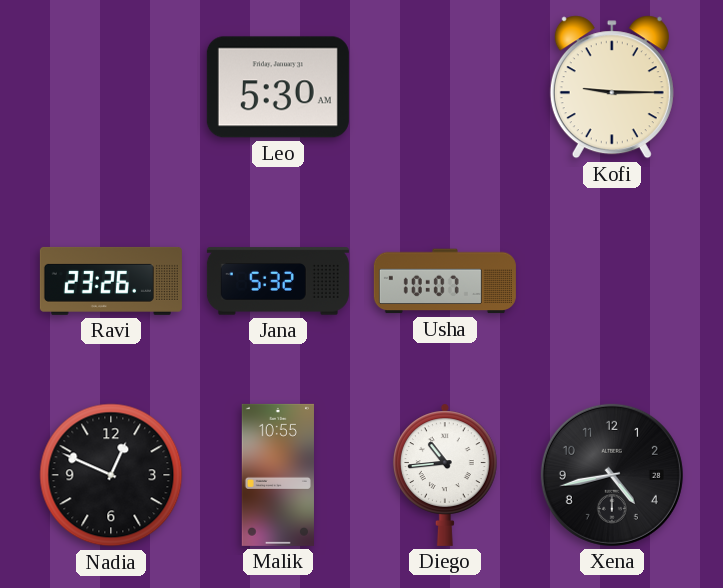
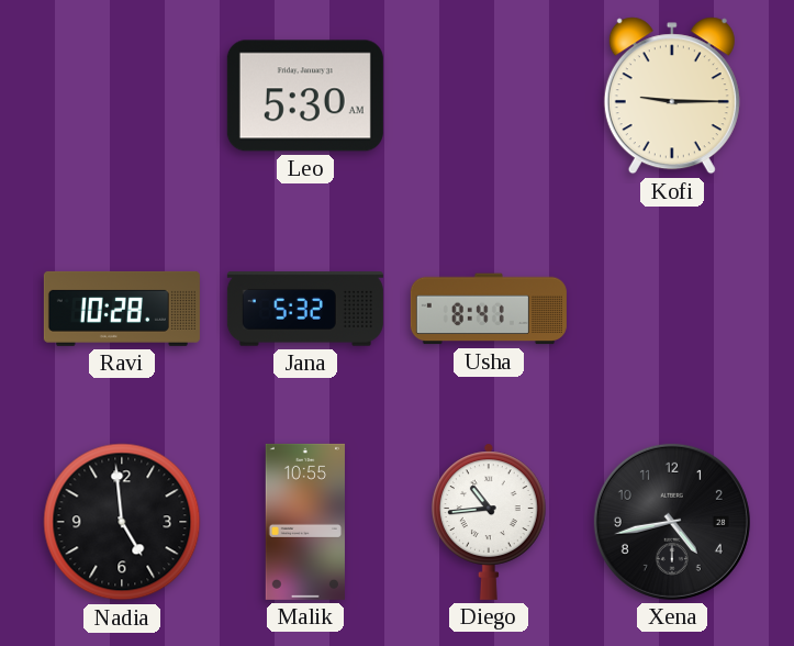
Ravi: 23:26 -> 10:28
Usha: 10:07 -> 8:41
Nadia: 12:49 -> 4:59
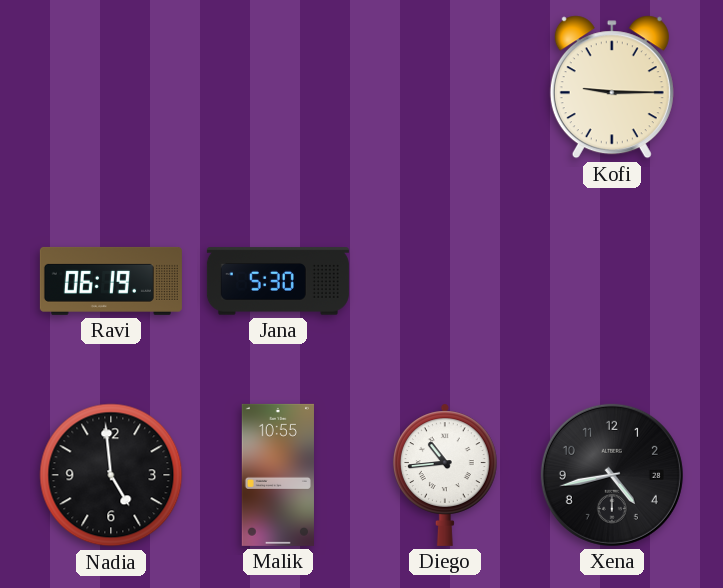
Leo: 5:30 -> none
Ravi: 10:28 -> 06:19
Jana: 5:32 -> 5:30
Usha: 8:41 -> none
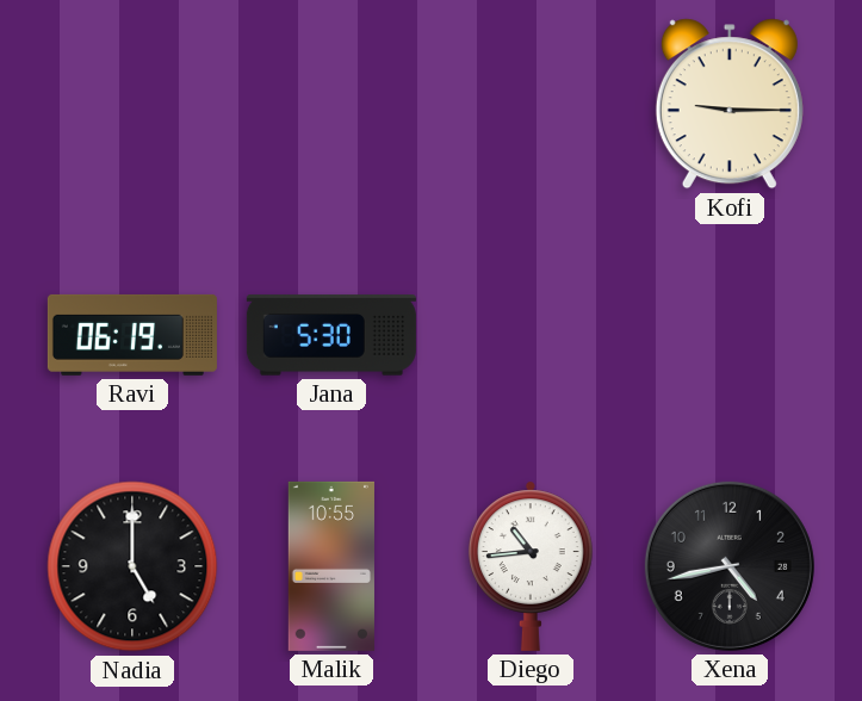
Nadia: 4:59 -> 5:00
